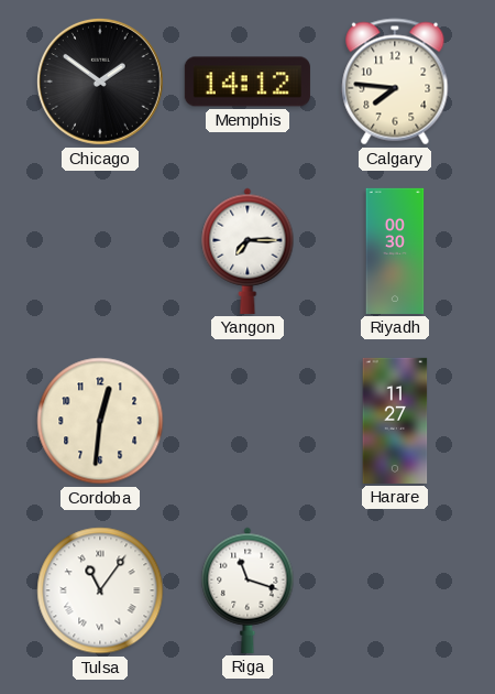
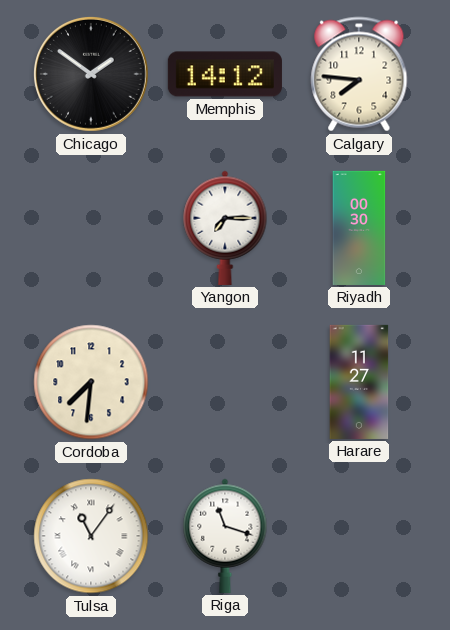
Cordoba: 12:31 -> 7:31
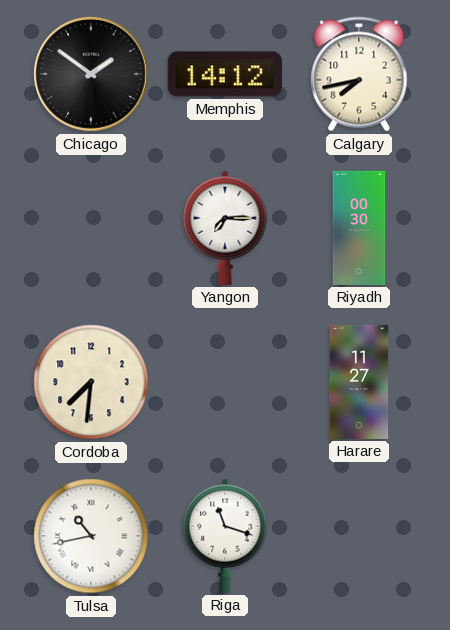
Calgary: 7:46 -> 7:43
Tulsa: 11:06 -> 10:43
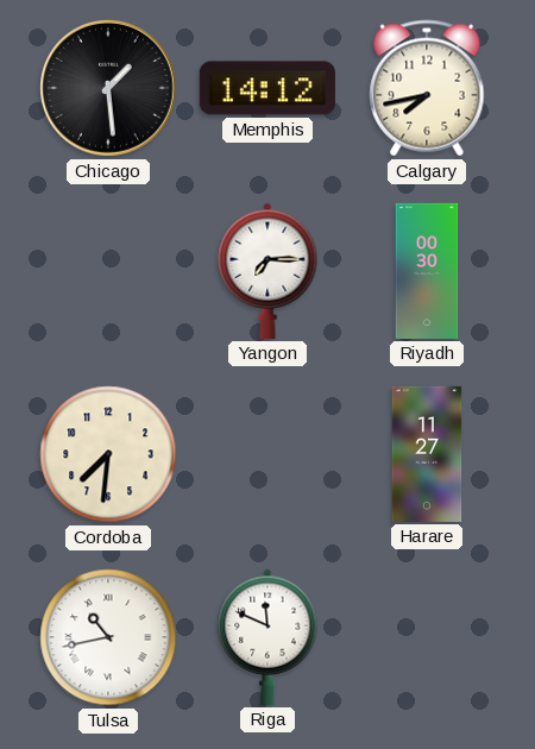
Chicago: 1:51 -> 1:29
Riga: 11:18 -> 11:49
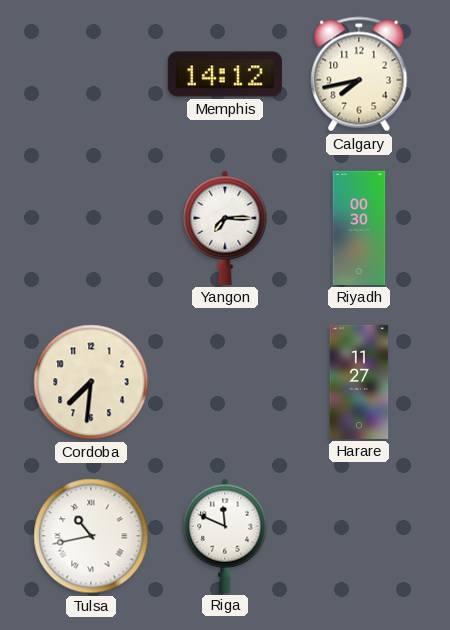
Chicago: 1:29 -> none
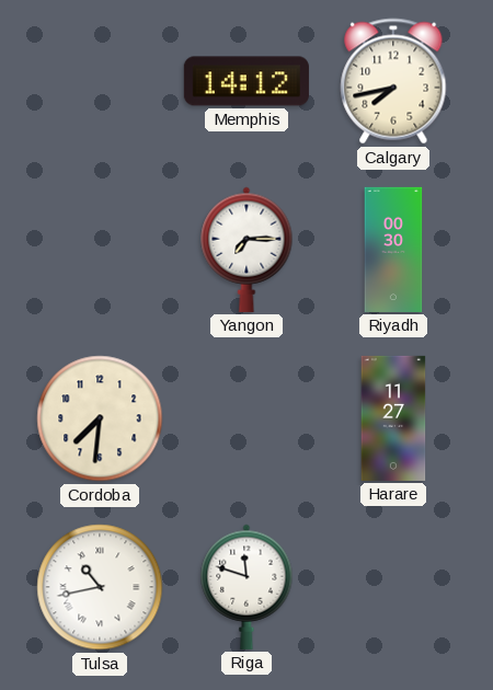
Riga: 11:49 -> 11:48
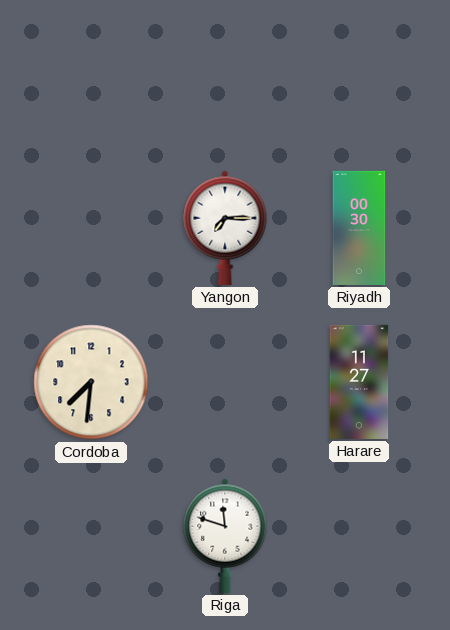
Memphis: 14:12 -> none
Calgary: 7:43 -> none
Tulsa: 10:43 -> none
